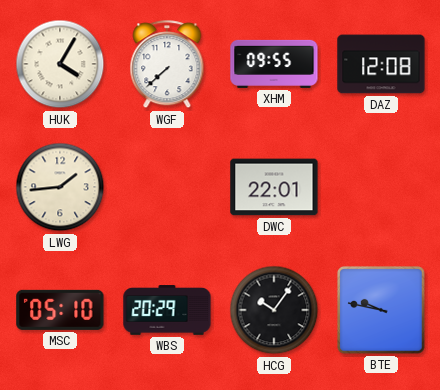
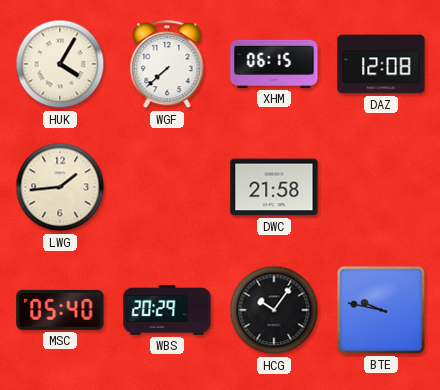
XHM: 09:55 -> 06:15
DWC: 22:01 -> 21:58
MSC: 05:10 -> 05:40
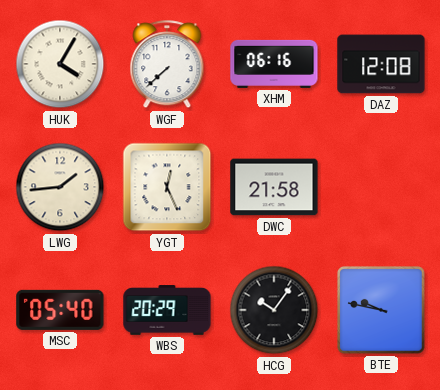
XHM: 06:15 -> 06:16
YGT: none -> 12:26
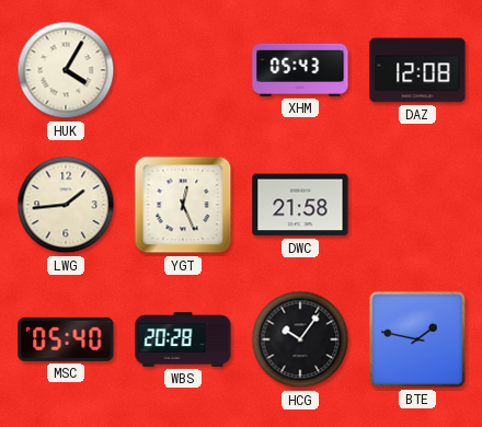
WGF: 7:38 -> none
XHM: 06:16 -> 05:43
WBS: 20:29 -> 20:28
BTE: 9:47 -> 1:47
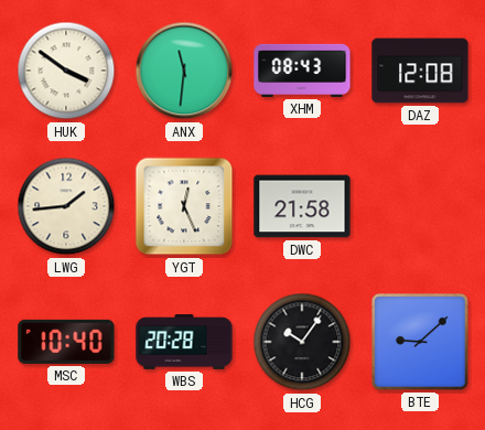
HUK: 4:05 -> 3:51
ANX: none -> 11:31
XHM: 05:43 -> 08:43
MSC: 05:40 -> 10:40
BTE: 1:47 -> 9:08
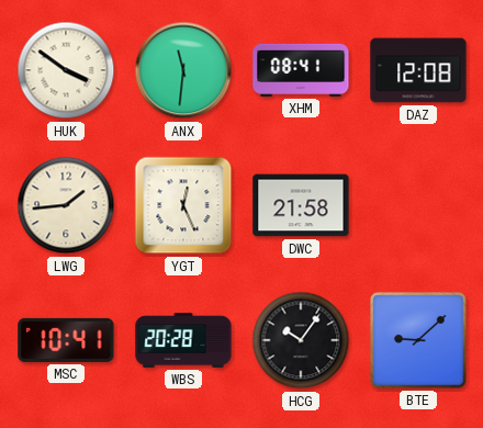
XHM: 08:43 -> 08:41
MSC: 10:40 -> 10:41
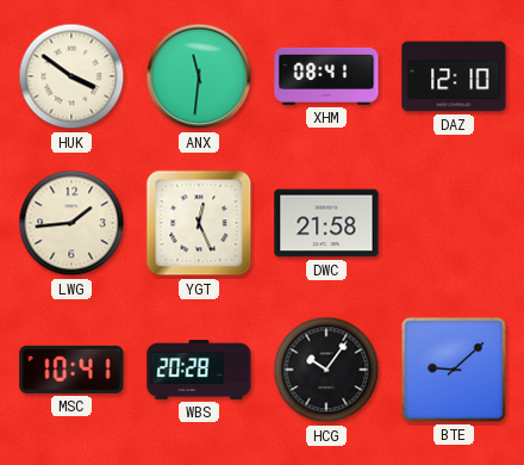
DAZ: 12:08 -> 12:10
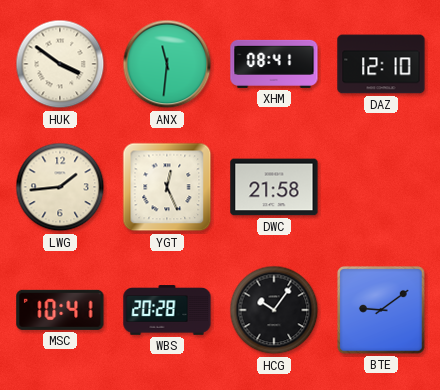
BTE: 9:08 -> 9:09
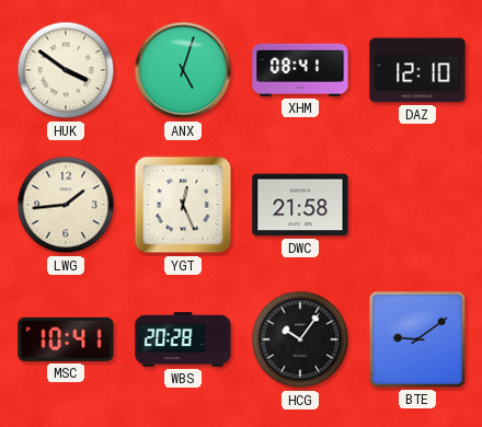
ANX: 11:31 -> 5:03
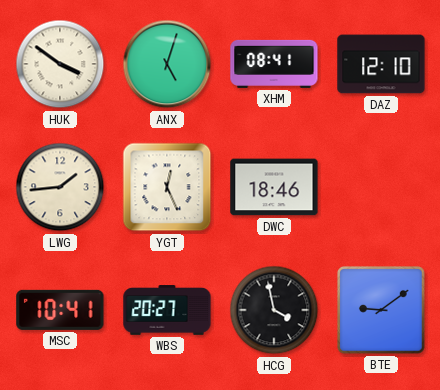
DWC: 21:58 -> 18:46
WBS: 20:28 -> 20:27
HCG: 10:06 -> 3:58
